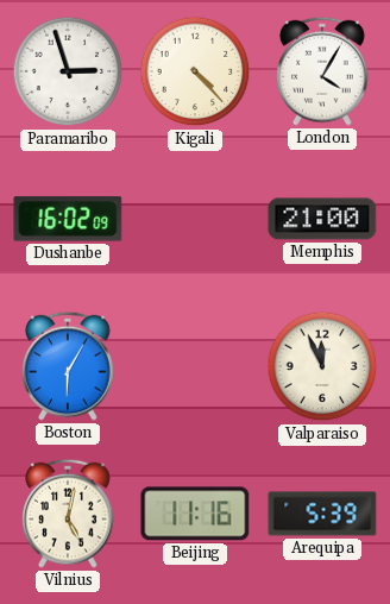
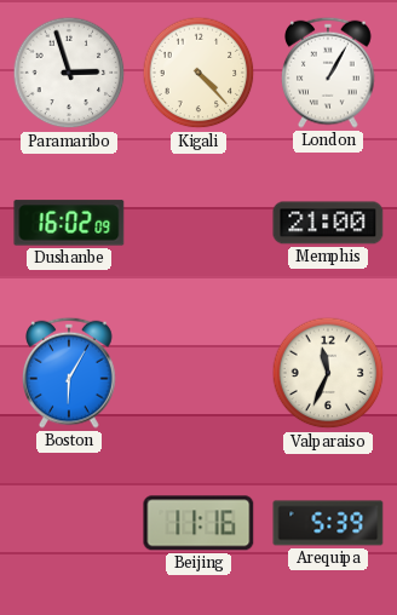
London: 4:05 -> 1:05
Valparaiso: 11:56 -> 11:34
Vilnius: 5:02 -> none
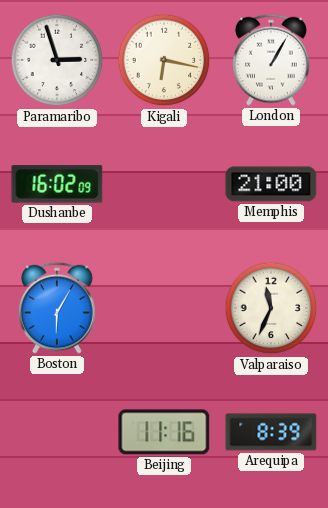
Kigali: 4:23 -> 6:17
Arequipa: 5:39 -> 8:39
